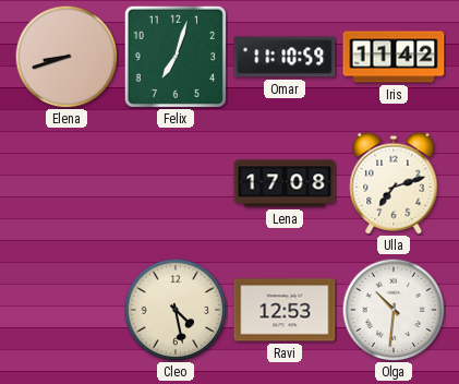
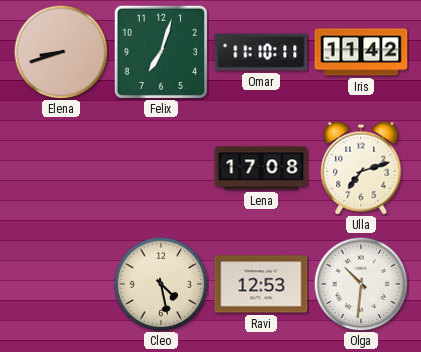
Omar: 11:10:59 -> 11:10:11
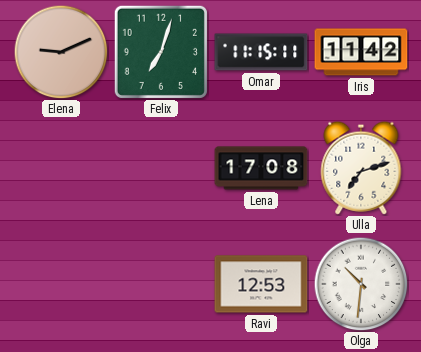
Elena: 8:42 -> 9:11
Omar: 11:10 -> 11:15
Cleo: 4:28 -> none
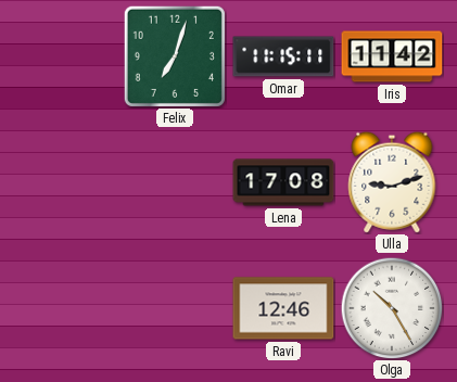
Elena: 9:11 -> none
Ulla: 7:12 -> 9:12
Ravi: 12:53 -> 12:46
Olga: 10:31 -> 10:25
